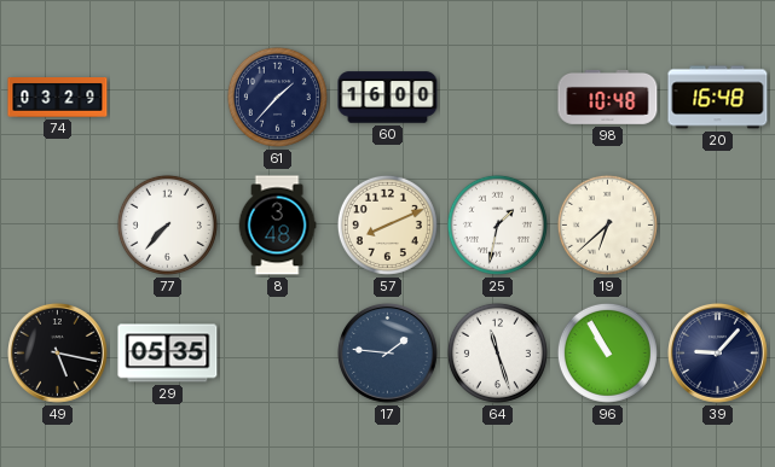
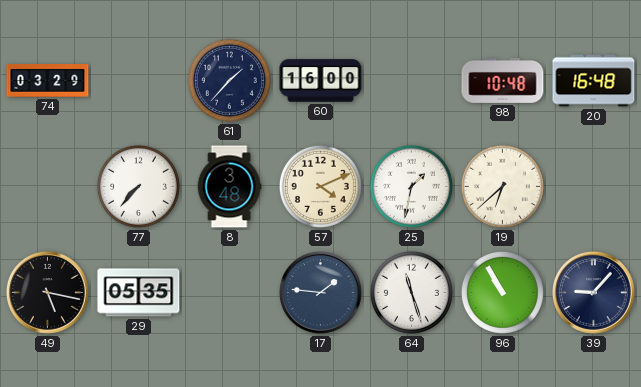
57: 8:11 -> 4:11
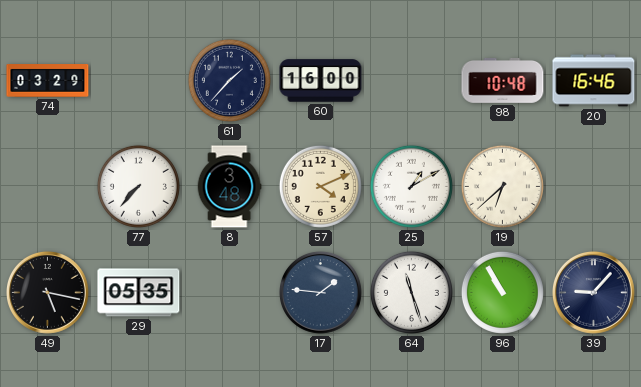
20: 16:48 -> 16:46
25: 1:32 -> 1:10
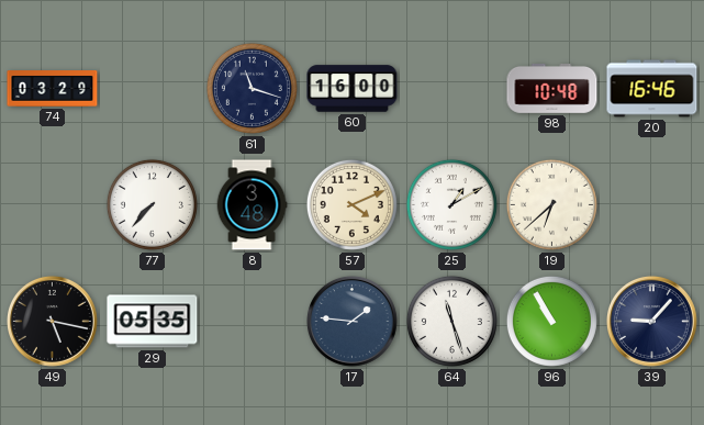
61: 1:37 -> 11:18
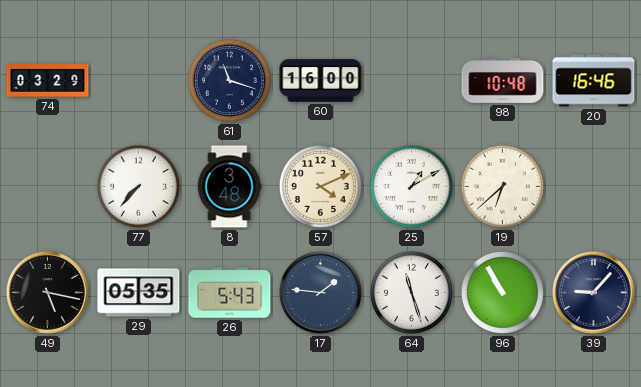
26: none -> 5:43
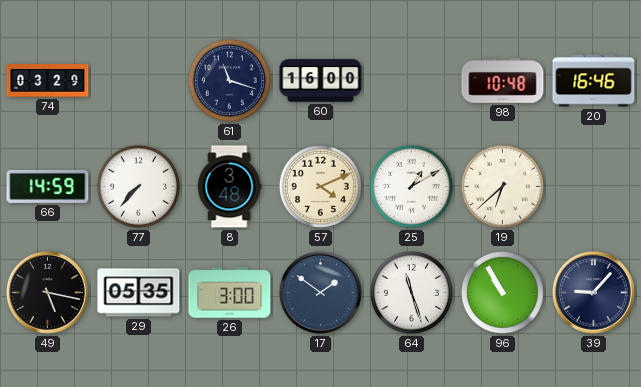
66: none -> 14:59
26: 5:43 -> 3:00
17: 1:46 -> 1:51
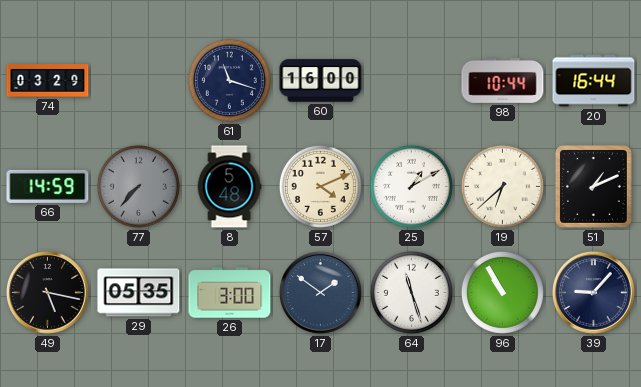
98: 10:48 -> 10:44
20: 16:46 -> 16:44
77 dial: white -> grey
8: 3:48 -> 5:48
51: none -> 1:11
